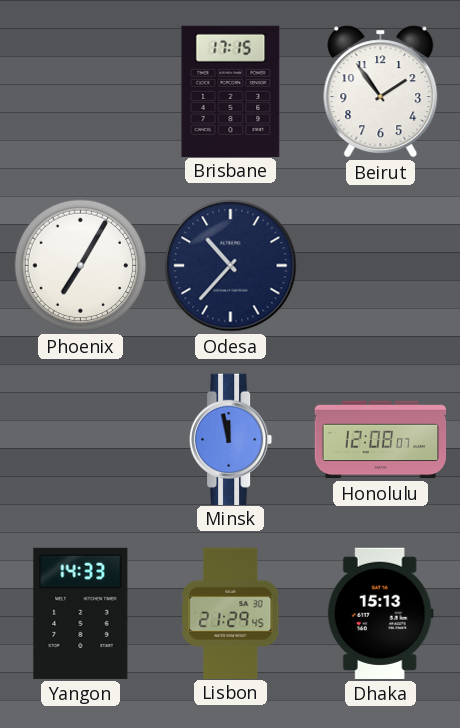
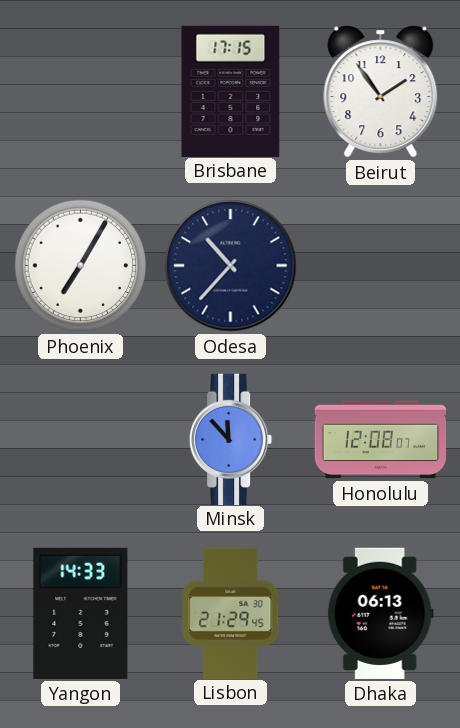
Minsk: 11:58 -> 11:53
Dhaka: 15:13 -> 06:13
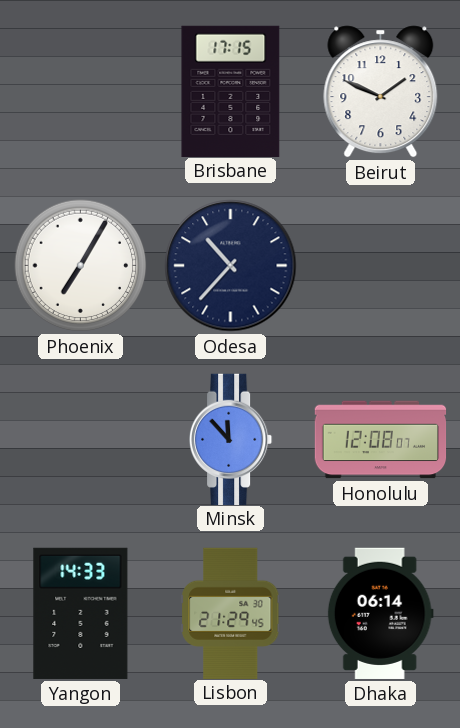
Beirut: 1:54 -> 1:49
Dhaka: 06:13 -> 06:14
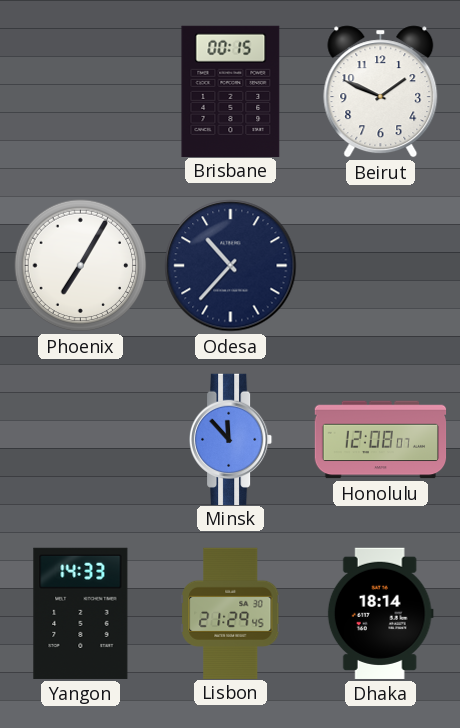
Brisbane: 17:15 -> 00:15
Dhaka: 06:14 -> 18:14
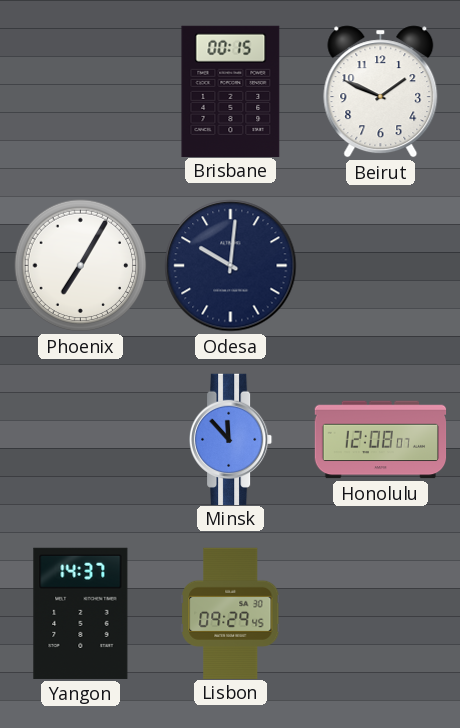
Odesa: 10:37 -> 10:01
Yangon: 14:33 -> 14:37
Lisbon: 21:29 -> 09:29
Dhaka: 18:14 -> none
